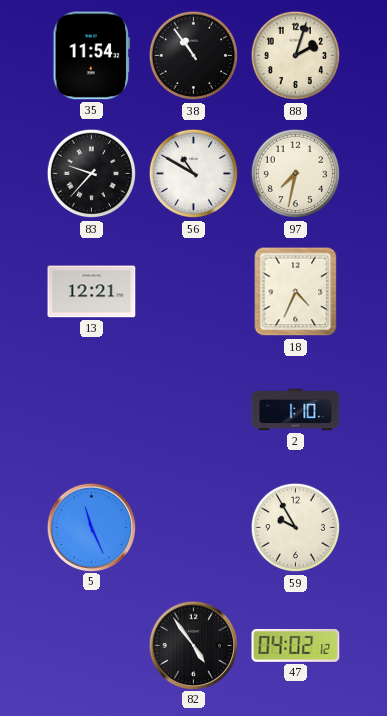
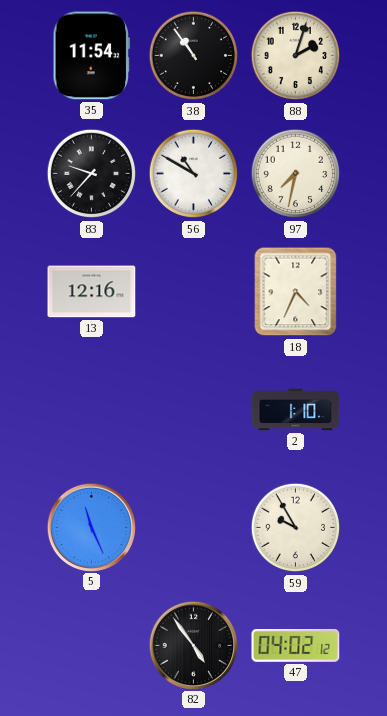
13: 12:21 -> 12:16
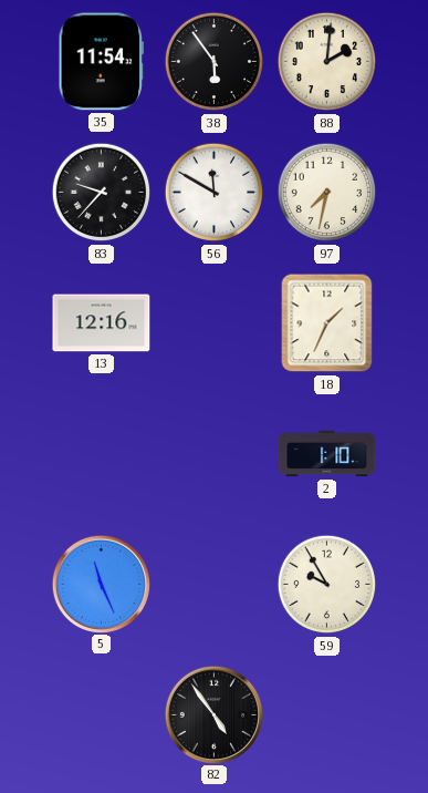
38: 10:54 -> 5:54
88: 2:03 -> 2:01
56: 10:50 -> 11:50
18: 4:34 -> 1:34
47: 04:02 -> none
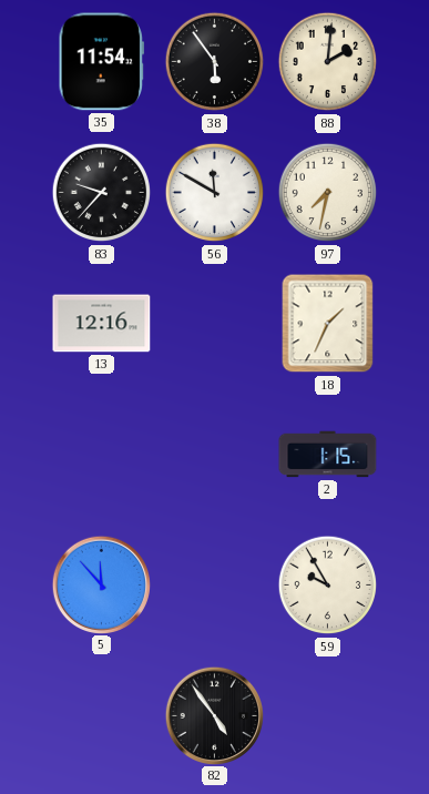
2: 1:10 -> 1:15
5: 11:26 -> 11:53
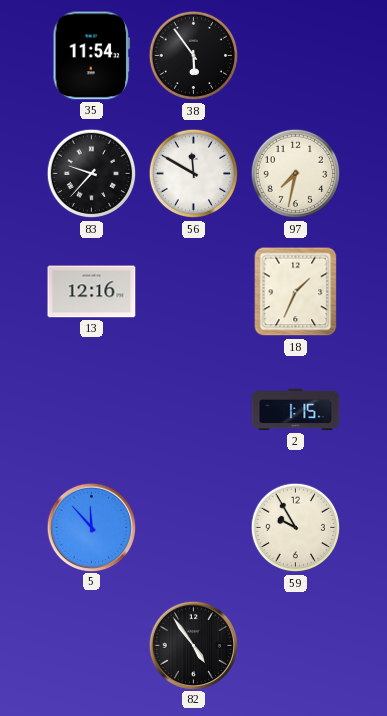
88: 2:01 -> none
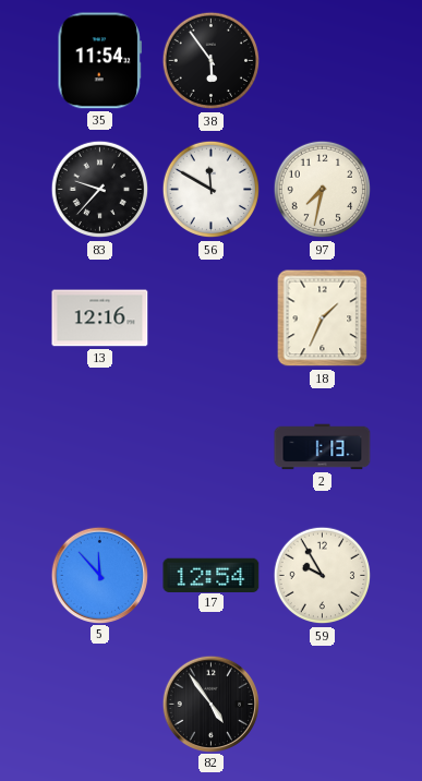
2: 1:15 -> 1:13
17: none -> 12:54
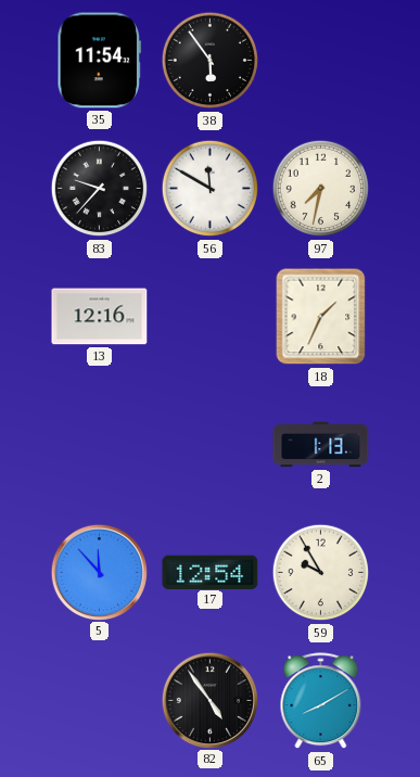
65: none -> 8:10
